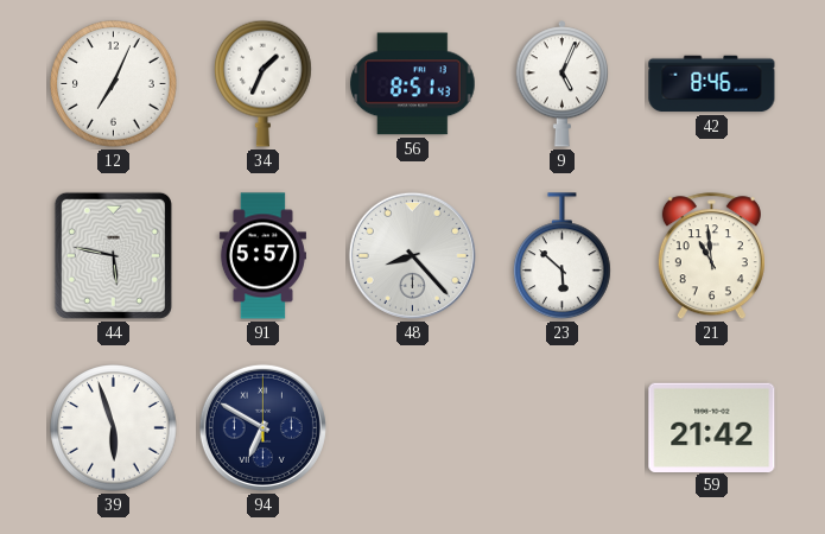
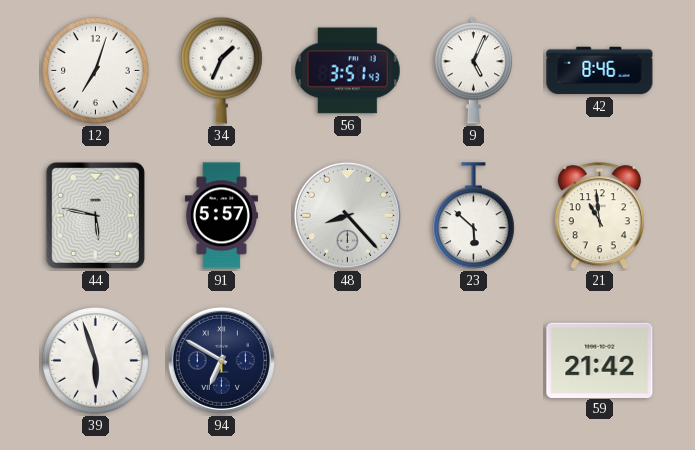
12: 7:04 -> 7:03
56: 8:51 -> 3:51
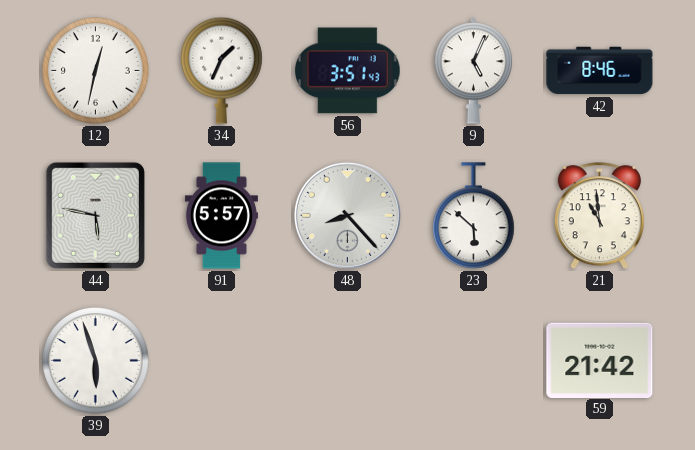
12: 7:03 -> 12:32
94: 6:50 -> none
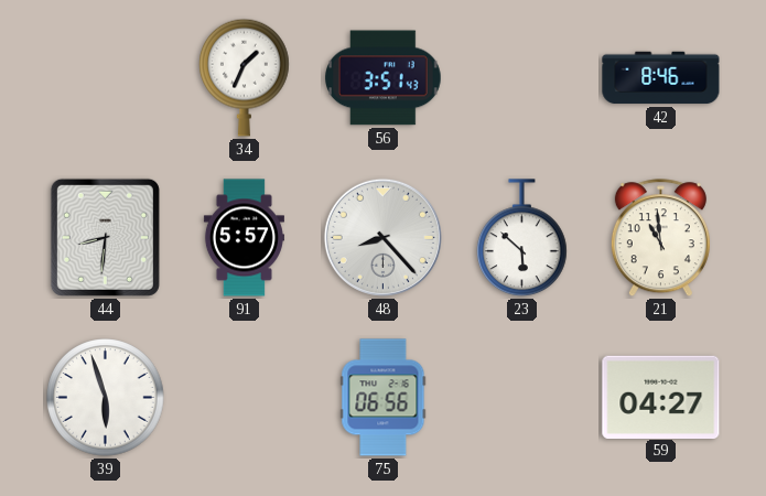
12: 12:32 -> none
9: 5:04 -> none
44: 5:47 -> 8:31
75: none -> 06:56
59: 21:42 -> 04:27
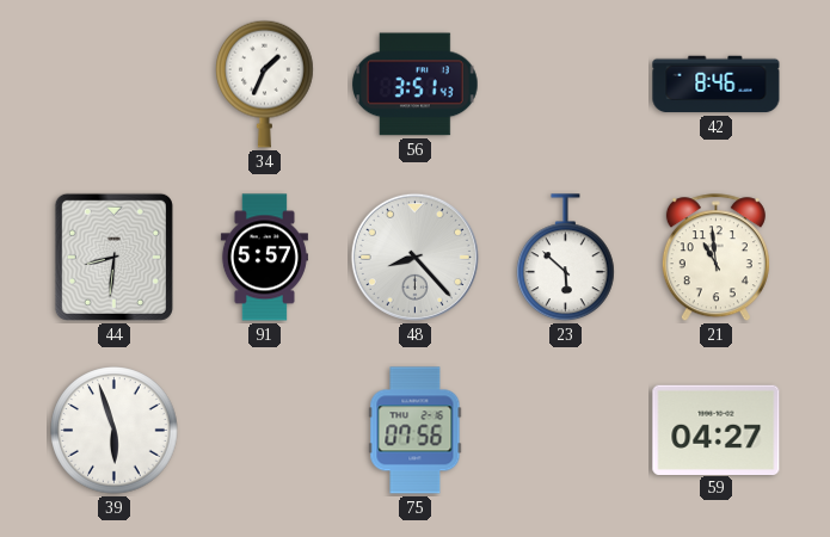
75: 06:56 -> 07:56
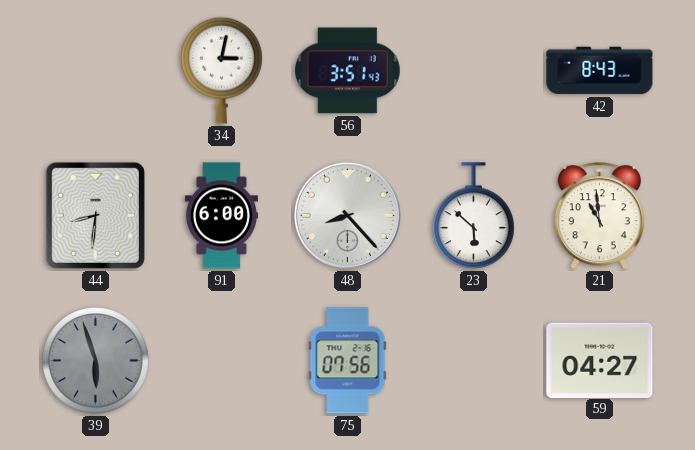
34: 1:34 -> 3:02
42: 8:46 -> 8:43
91: 5:57 -> 6:00
39 dial: white -> grey
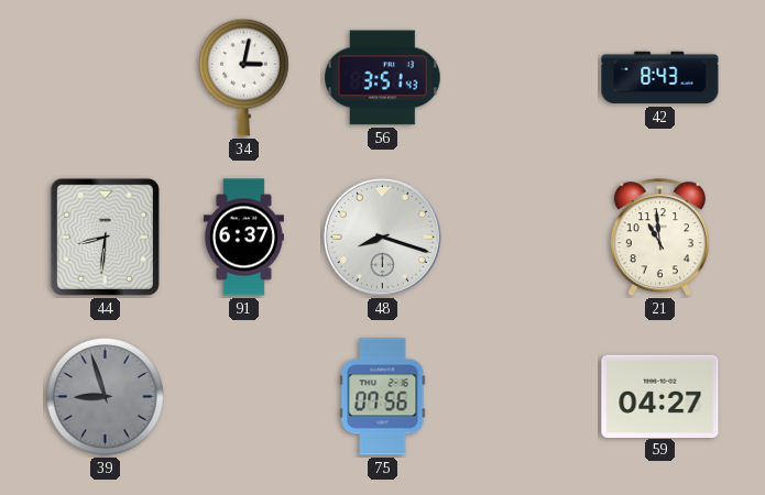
91: 6:00 -> 6:37
48: 8:23 -> 8:18
23: 5:52 -> none
39: 5:57 -> 8:57
